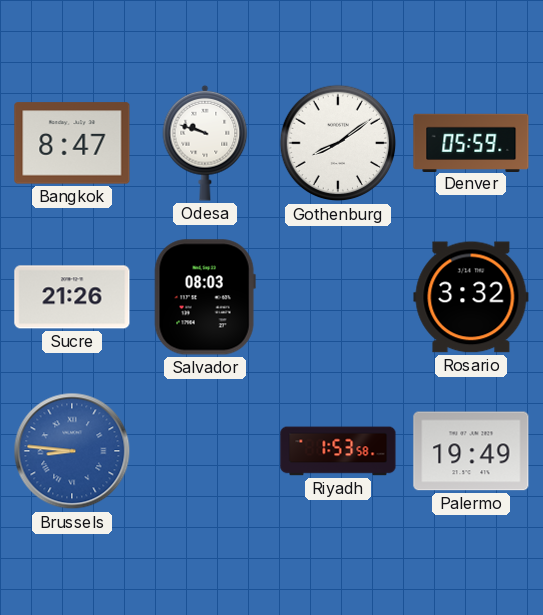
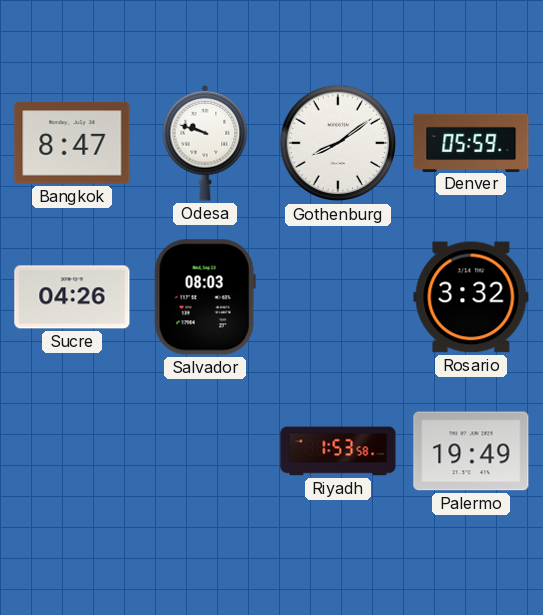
Sucre: 21:26 -> 04:26
Brussels: 8:46 -> none
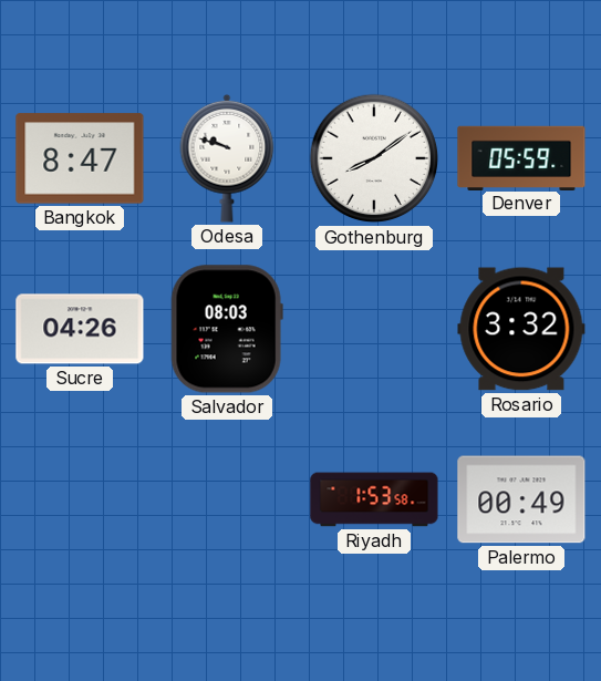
Palermo: 19:49 -> 00:49
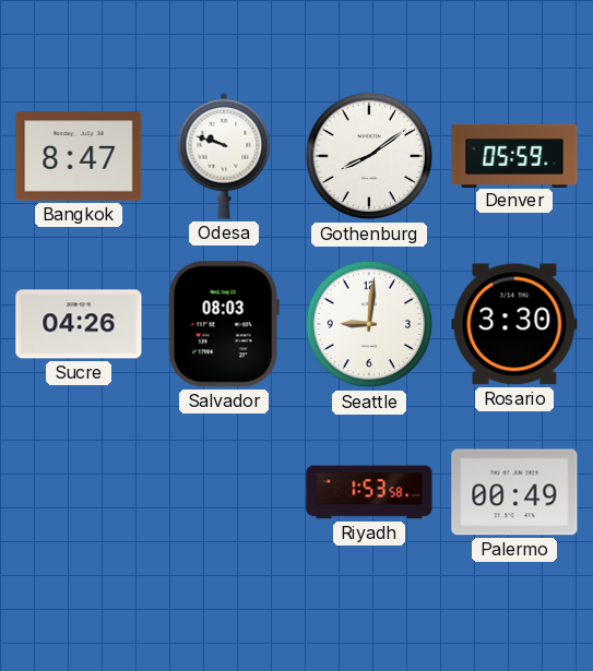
Seattle: none -> 9:01
Rosario: 3:32 -> 3:30
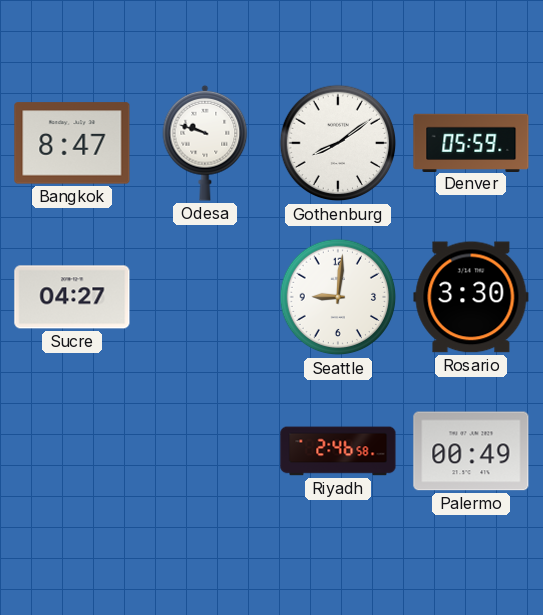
Sucre: 04:26 -> 04:27
Salvador: 08:03 -> none
Riyadh: 1:53 -> 2:46
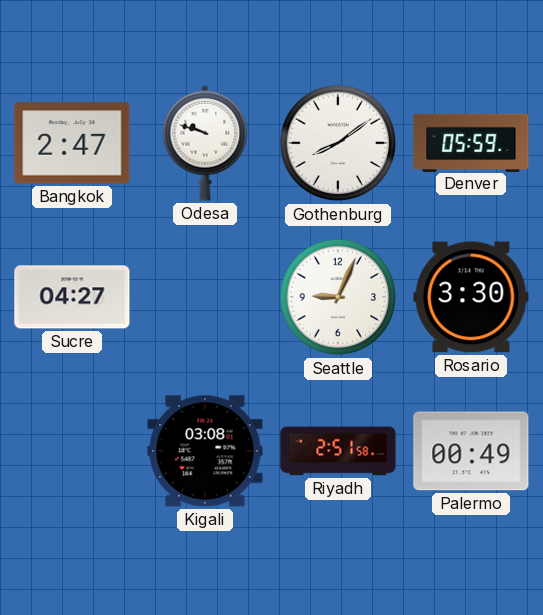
Bangkok: 8:47 -> 2:47
Seattle: 9:01 -> 9:04
Kigali: none -> 03:08
Riyadh: 2:46 -> 2:51
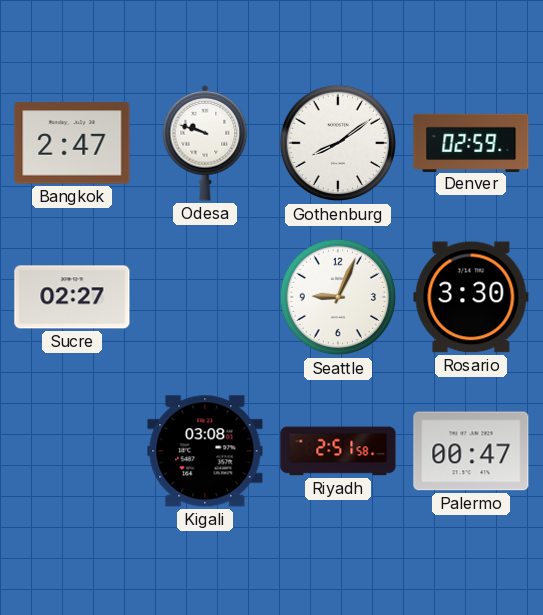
Denver: 05:59 -> 02:59
Sucre: 04:27 -> 02:27
Palermo: 00:49 -> 00:47
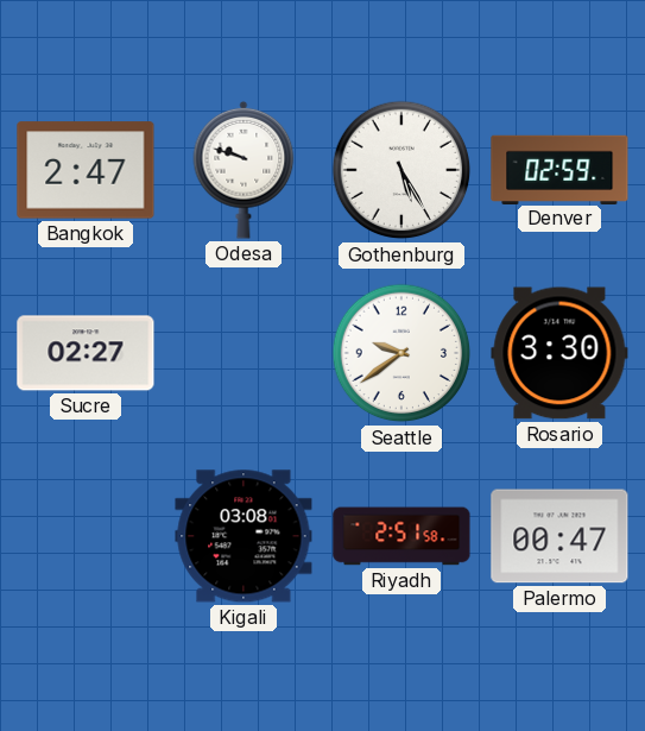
Gothenburg: 8:09 -> 5:25
Seattle: 9:04 -> 9:39
